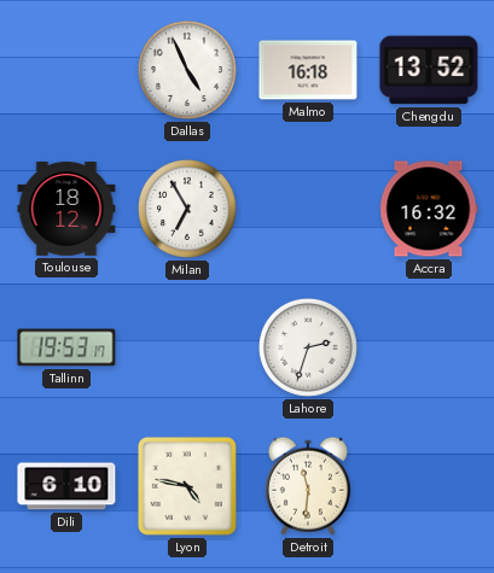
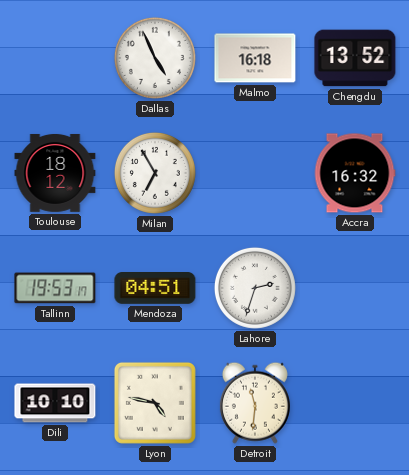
Mendoza: none -> 04:51
Dili: 6:10 -> 10:10
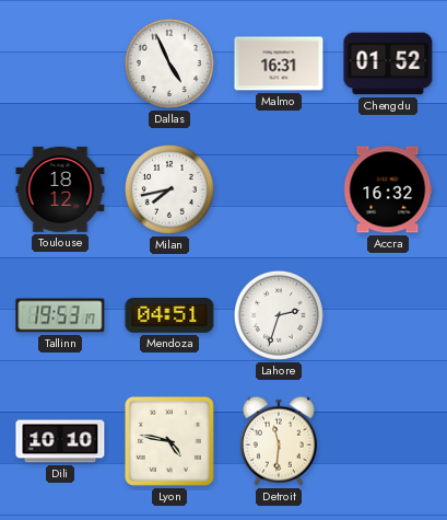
Malmo: 16:18 -> 16:31
Chengdu: 13:52 -> 01:52
Milan: 6:55 -> 7:43
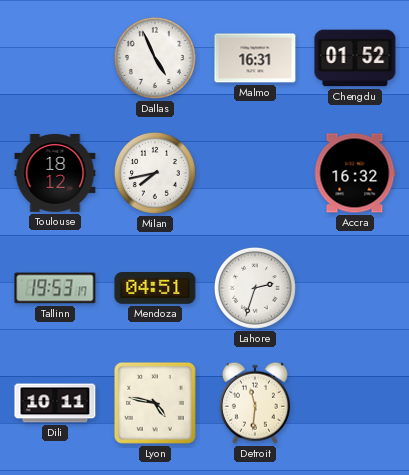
Dili: 10:10 -> 10:11
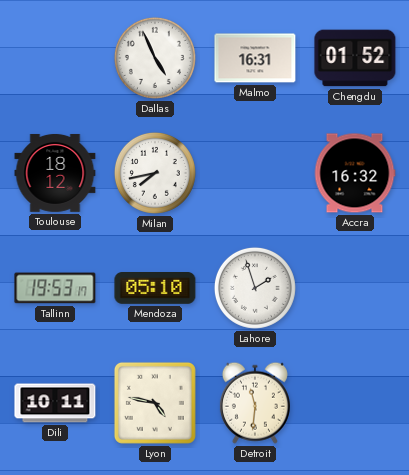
Mendoza: 04:51 -> 05:10
Lahore: 2:33 -> 1:57
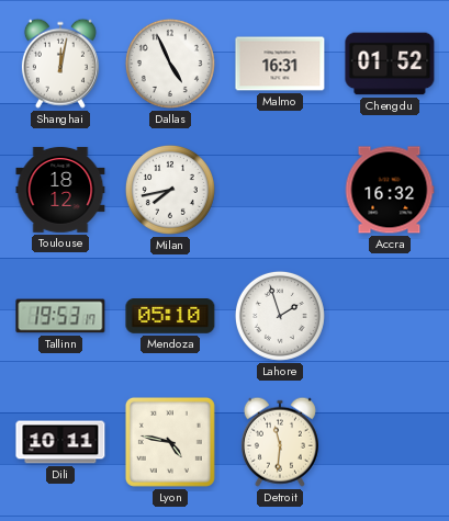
Shanghai: none -> 12:02
